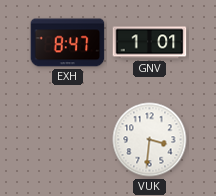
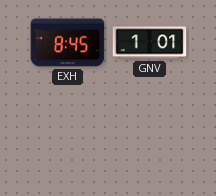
EXH: 8:47 -> 8:45
VUK: 3:31 -> none
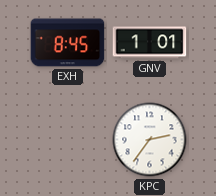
KPC: none -> 2:36
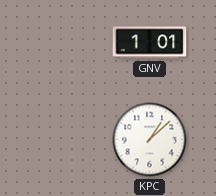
EXH: 8:45 -> none
KPC: 2:36 -> 1:08
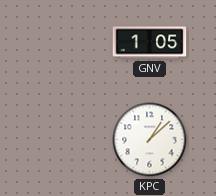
GNV: 1:01 -> 1:05
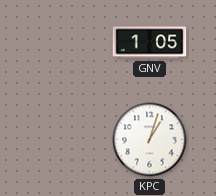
KPC: 1:08 -> 1:03
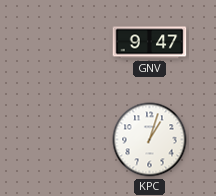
GNV: 1:05 -> 9:47
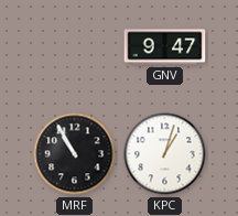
MRF: none -> 10:55
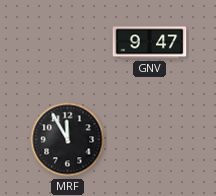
MRF: 10:55 -> 11:55
KPC: 1:03 -> none
